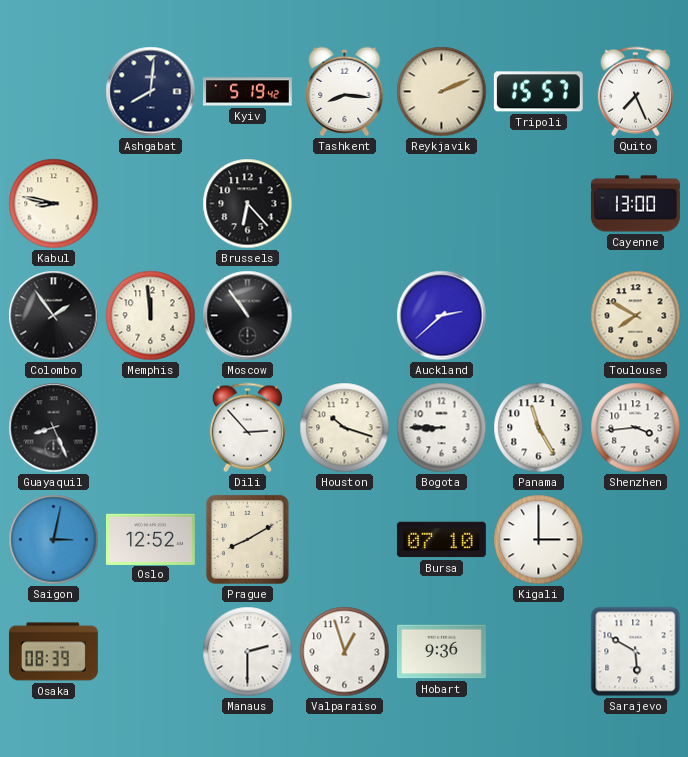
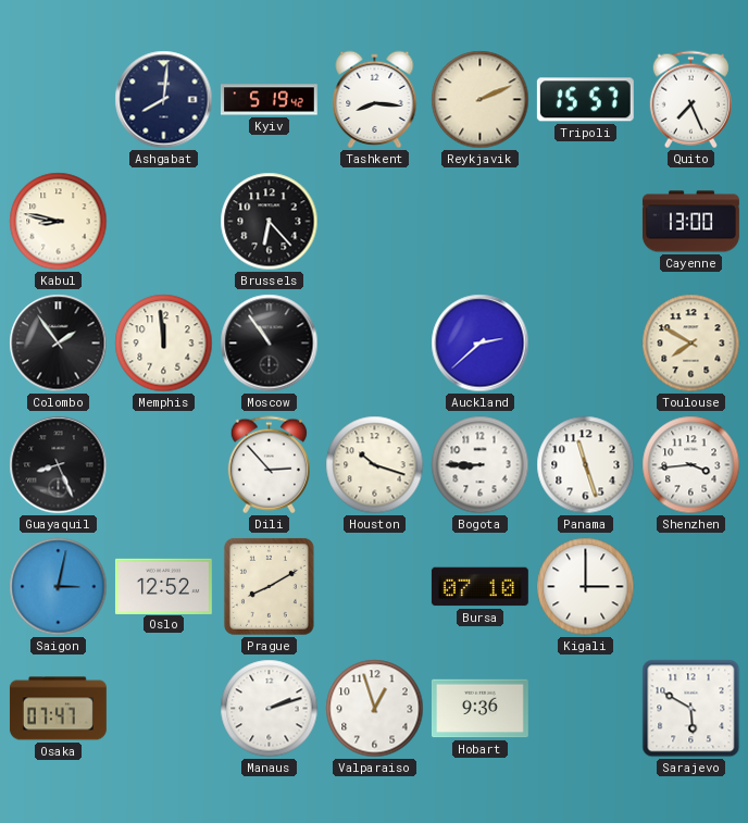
Panama: 11:25 -> 11:27
Osaka: 08:39 -> 07:47
Manaus: 2:30 -> 2:12
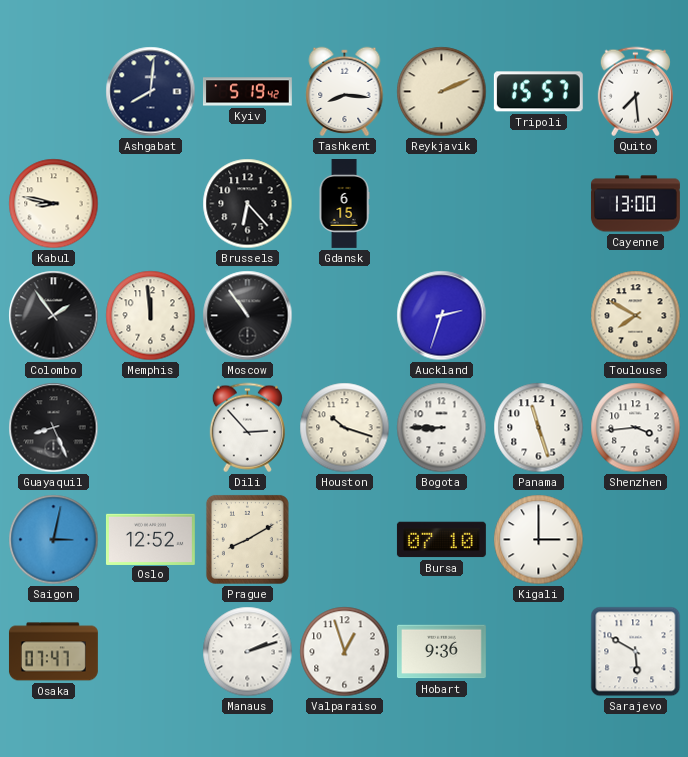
Quito: 7:26 -> 7:29
Gdansk: none -> 6:15
Auckland: 2:38 -> 2:33
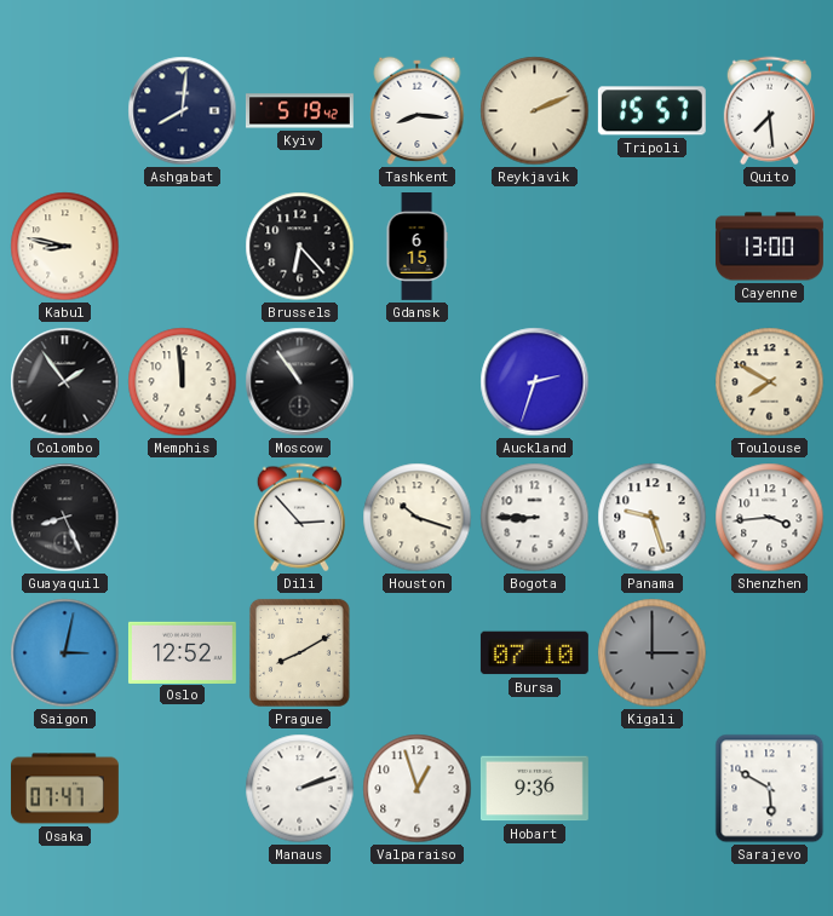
Panama: 11:27 -> 9:27
Kigali dial: white -> grey
